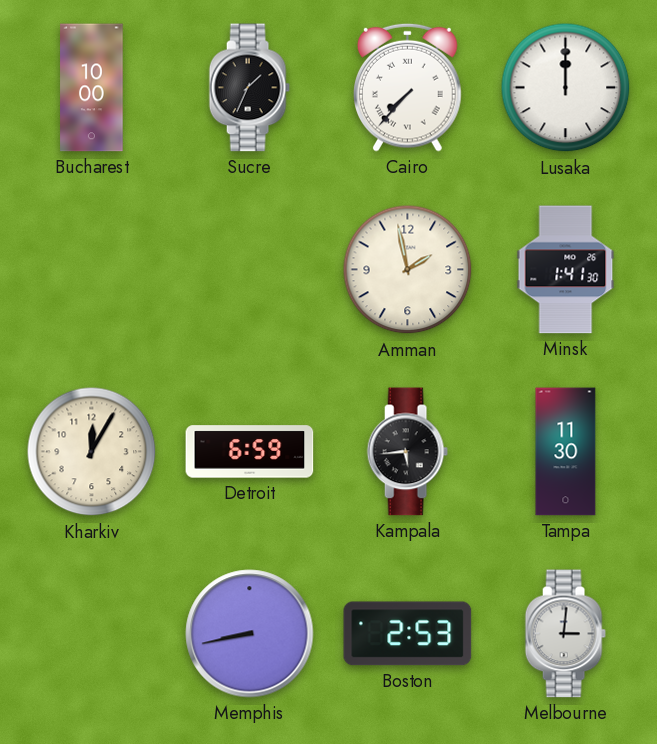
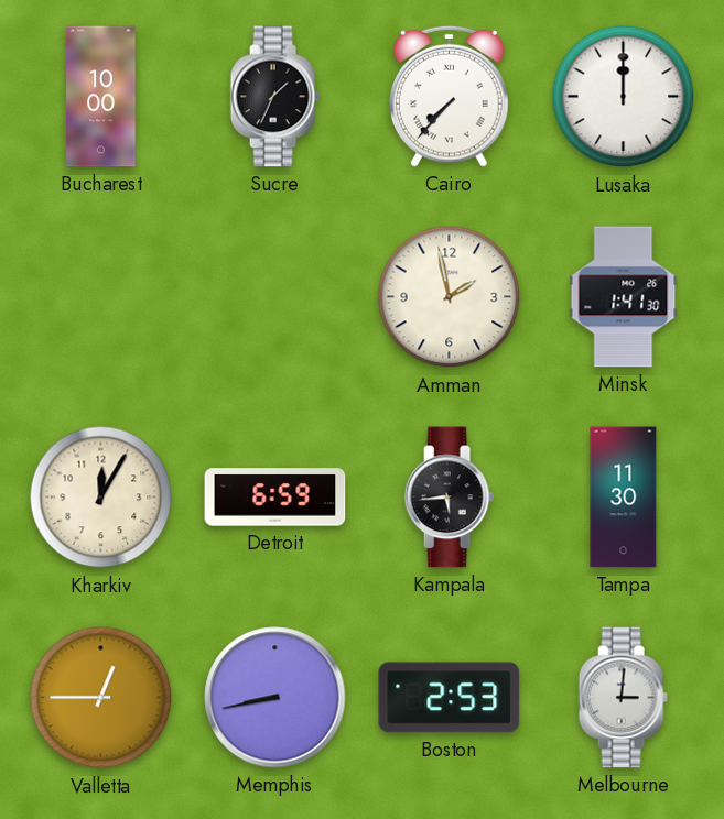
Valletta: none -> 12:45
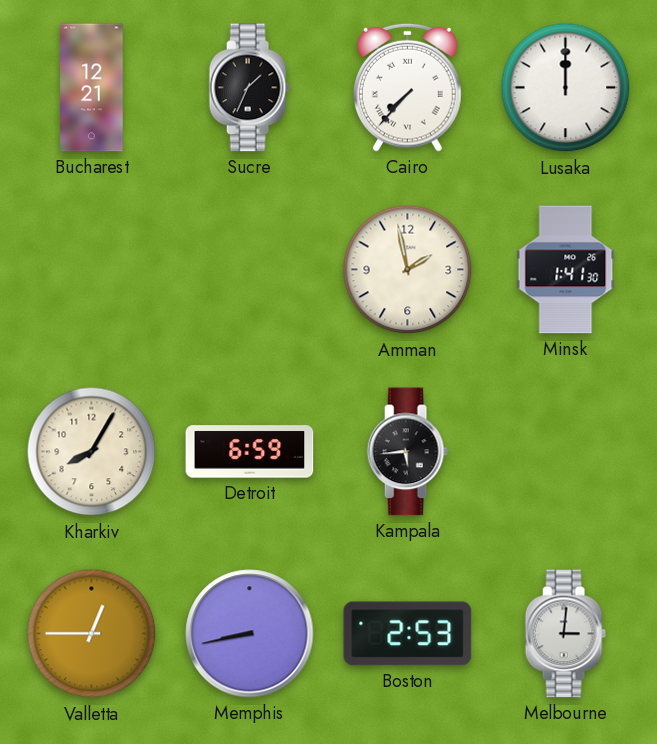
Bucharest: 10:00 -> 12:21
Kharkiv: 12:05 -> 8:05
Tampa: 11:30 -> none
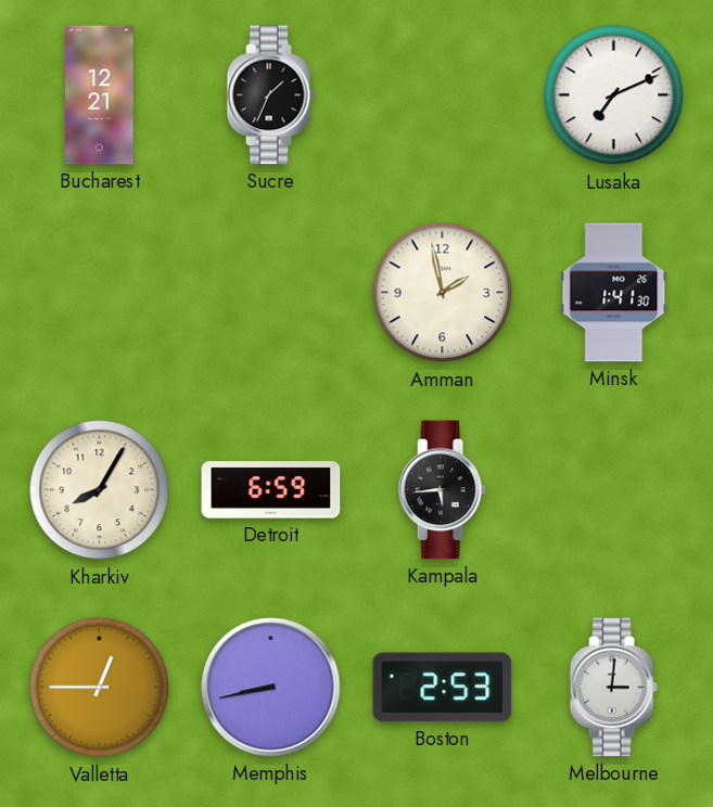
Cairo: 7:37 -> none
Lusaka: 12:00 -> 7:11
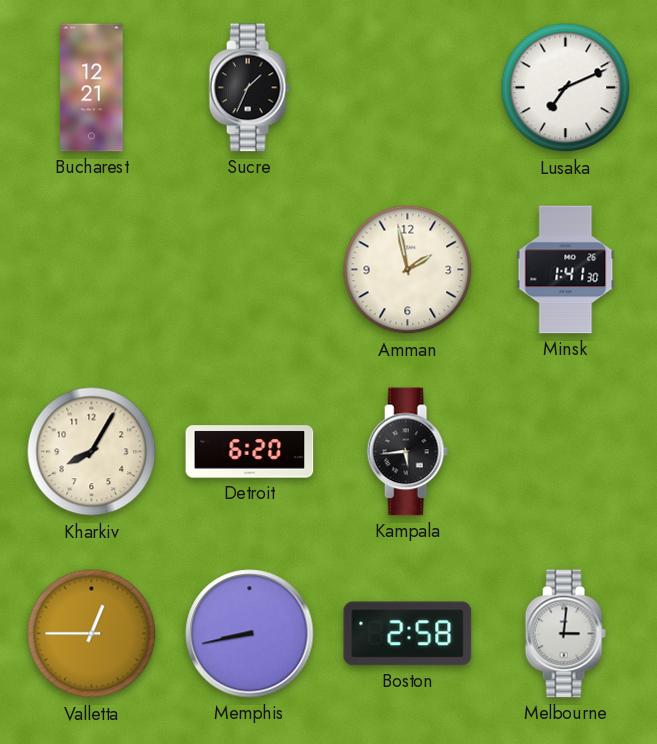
Detroit: 6:59 -> 6:20
Boston: 2:53 -> 2:58
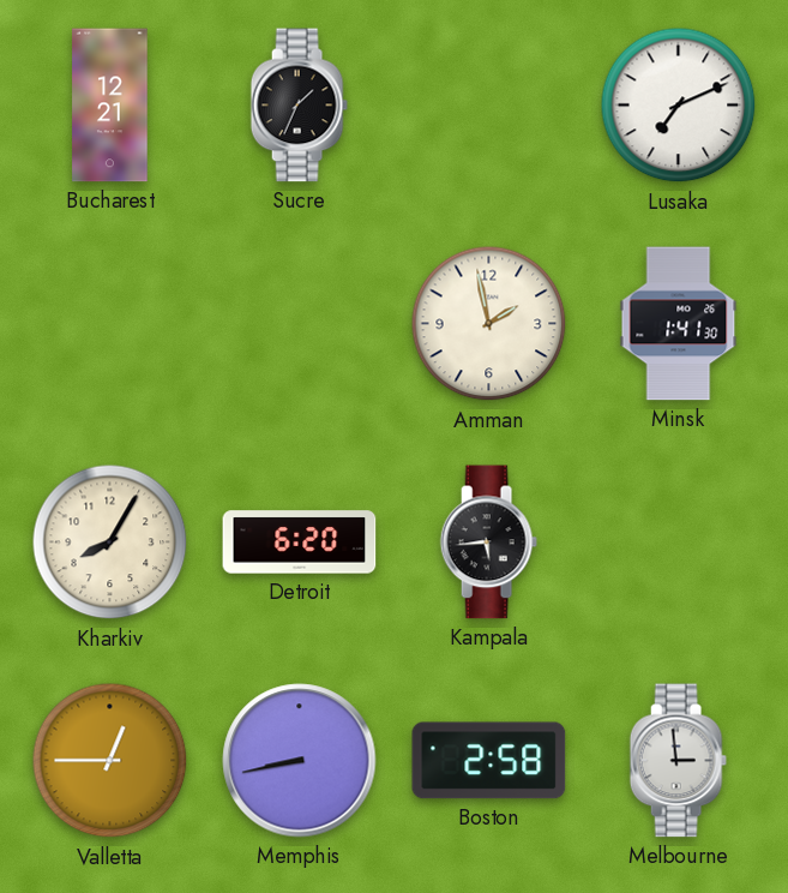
Melbourne: 3:01 -> 2:59
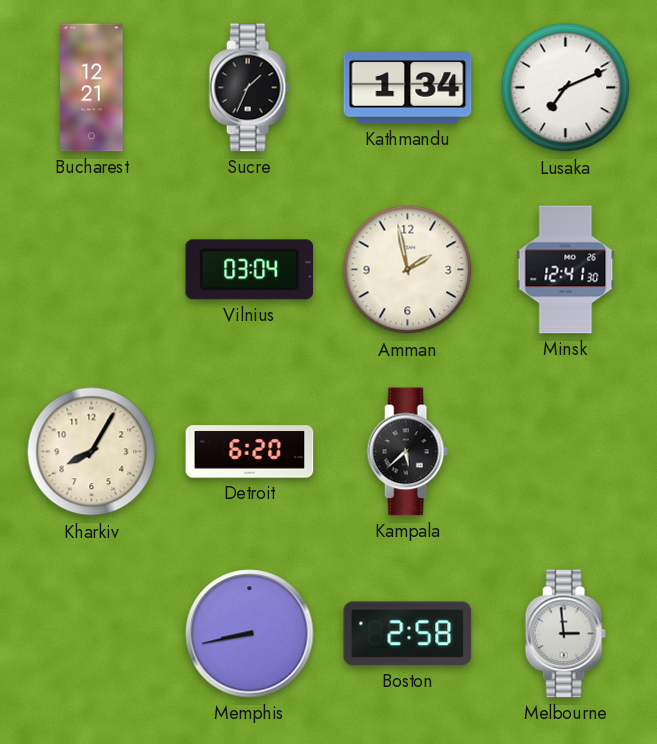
Kathmandu: none -> 1:34
Vilnius: none -> 03:04
Minsk: 1:41 -> 12:41
Kampala: 5:44 -> 5:38
Valletta: 12:45 -> none
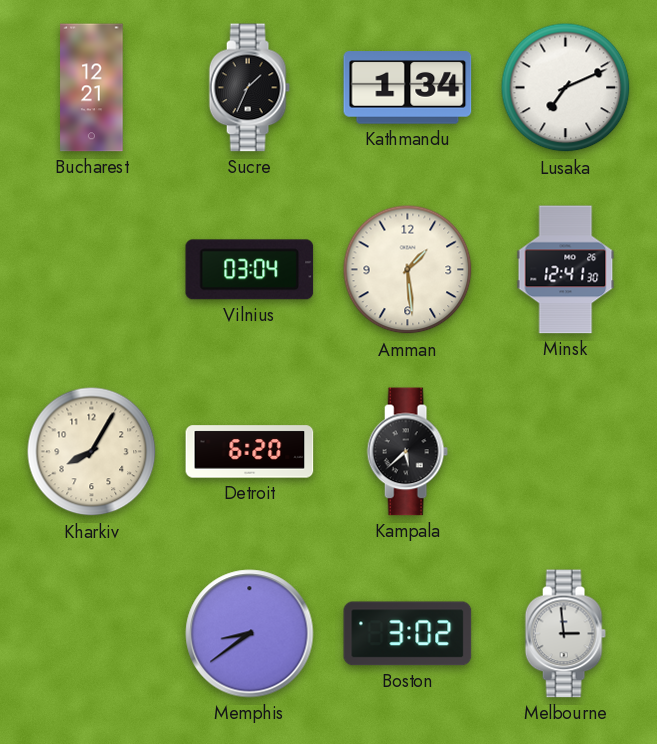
Amman: 1:58 -> 1:29
Memphis: 8:43 -> 8:39
Boston: 2:58 -> 3:02
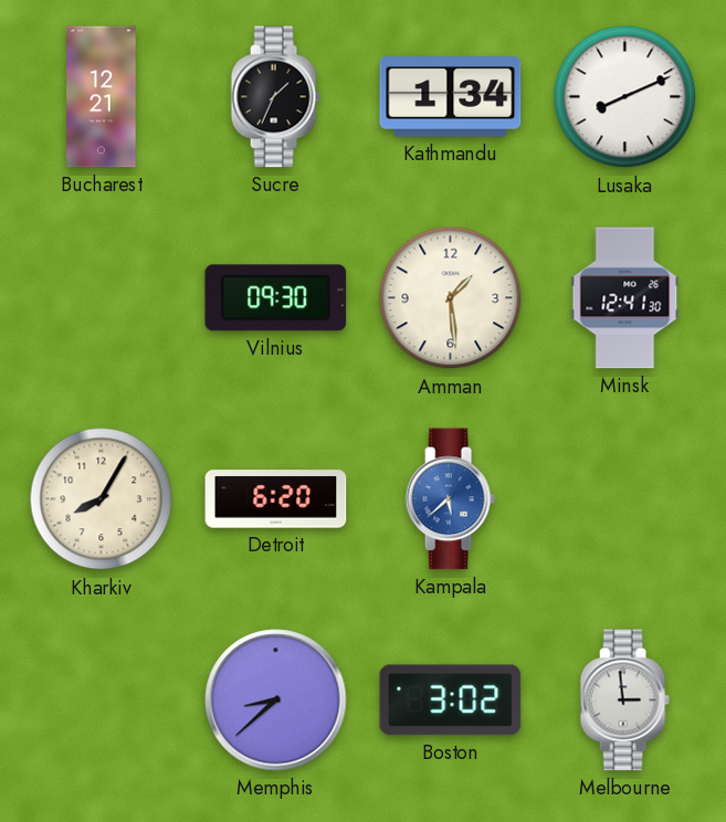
Lusaka: 7:11 -> 8:11
Vilnius: 03:04 -> 09:30
Kampala dial: black -> blue
Memphis: 8:39 -> 8:38
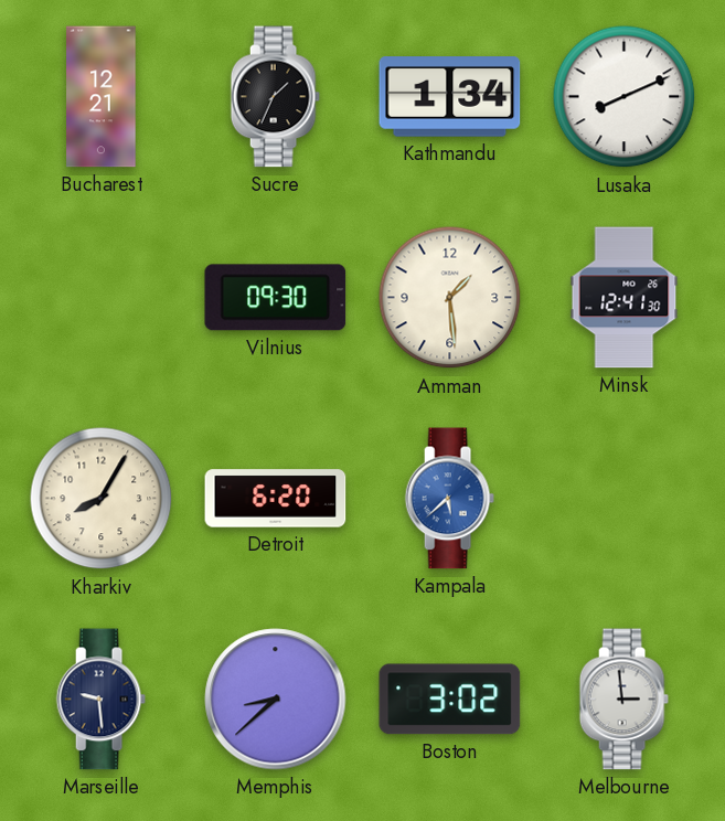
Marseille: none -> 9:29
